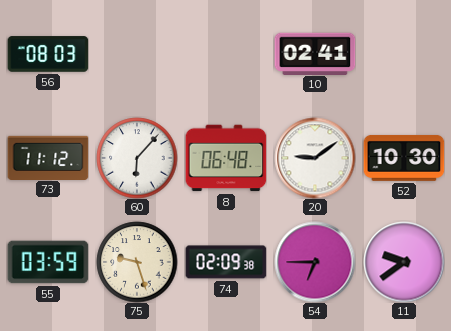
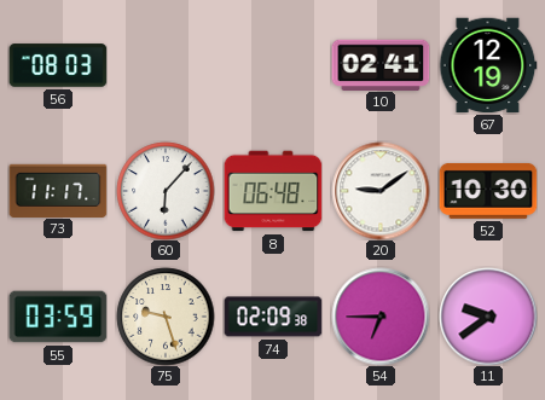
67: none -> 12:19
73: 11:12 -> 11:17
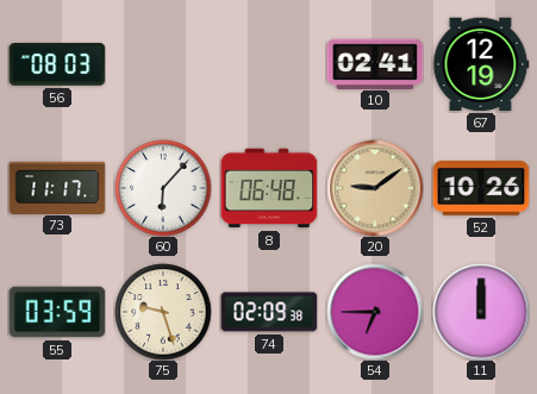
20 dial: white -> champagne
52: 10:30 -> 10:26
11: 9:39 -> 12:00
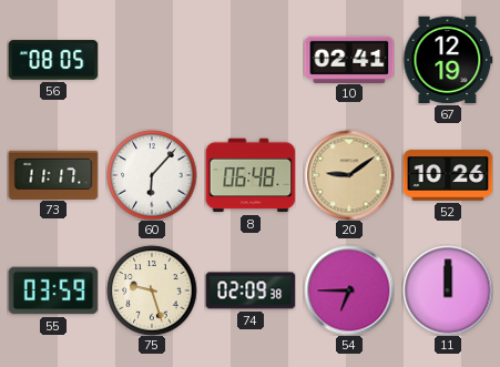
56: 08:03 -> 08:05
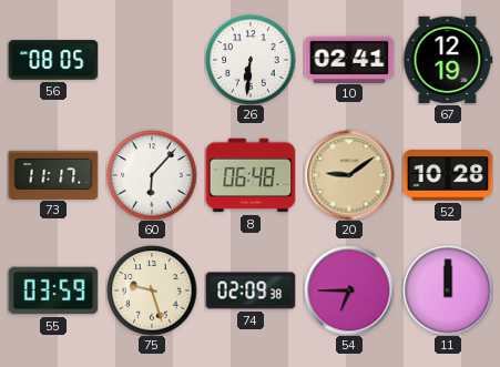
26: none -> 6:31
52: 10:26 -> 10:28
